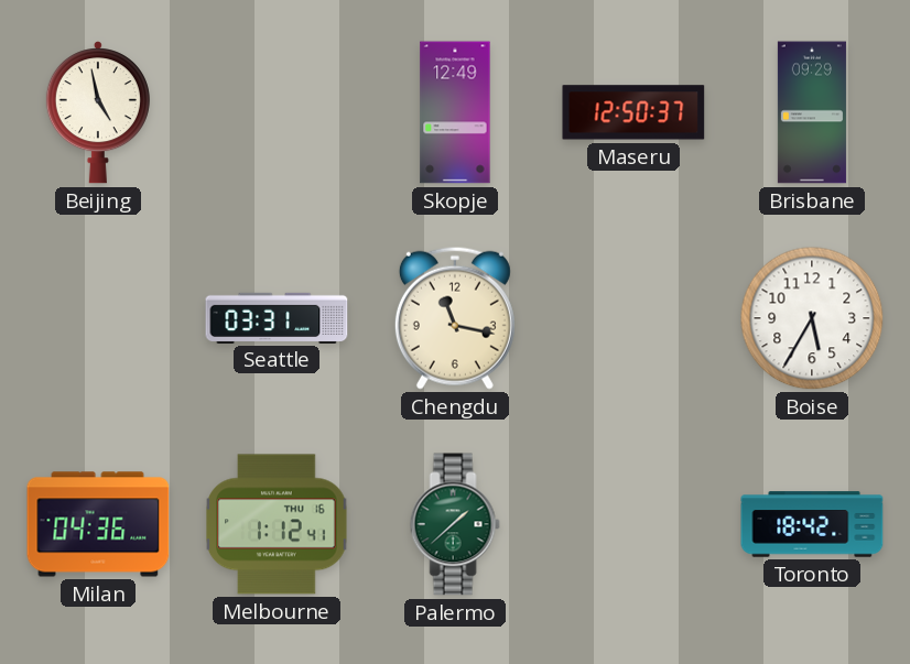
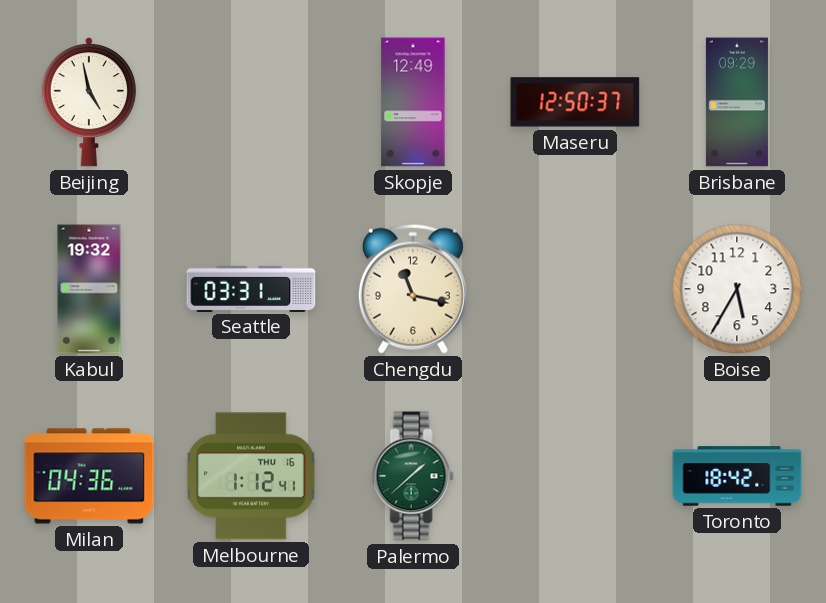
Kabul: none -> 19:32
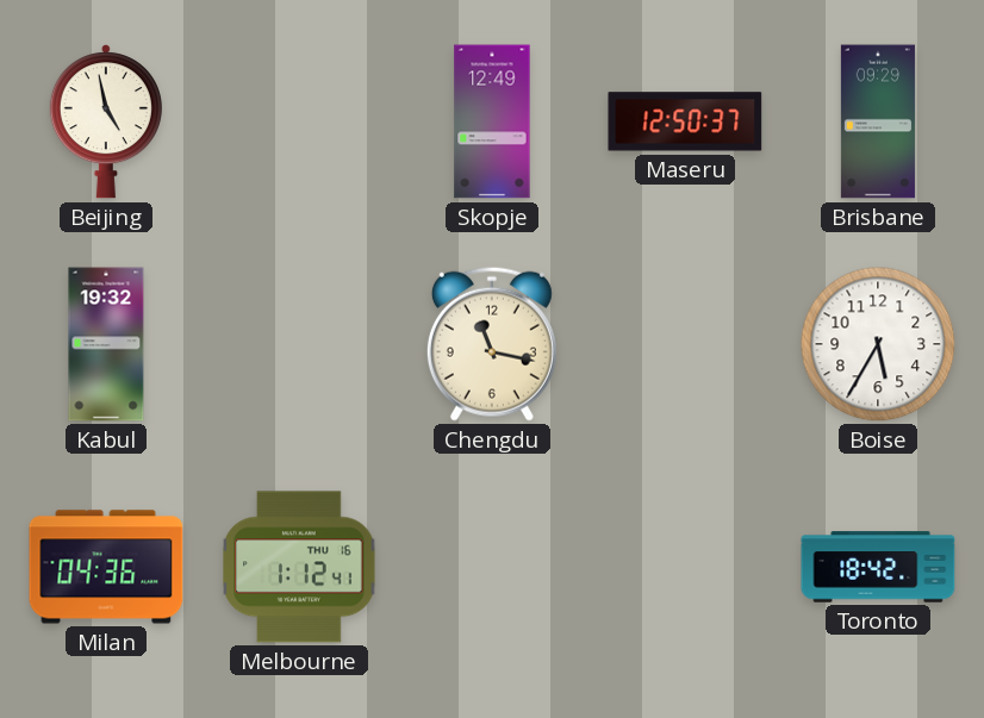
Seattle: 03:31 -> none
Palermo: 1:38 -> none
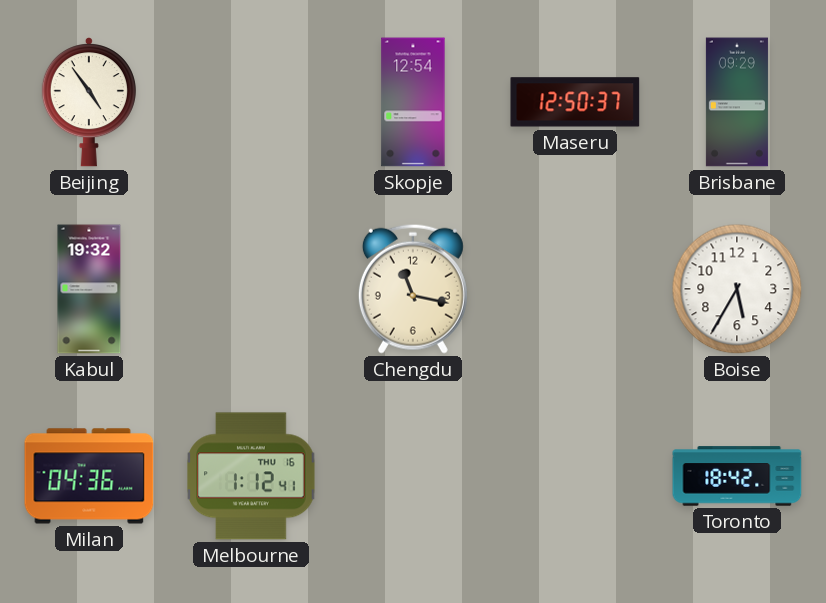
Beijing: 4:58 -> 4:54
Skopje: 12:49 -> 12:54
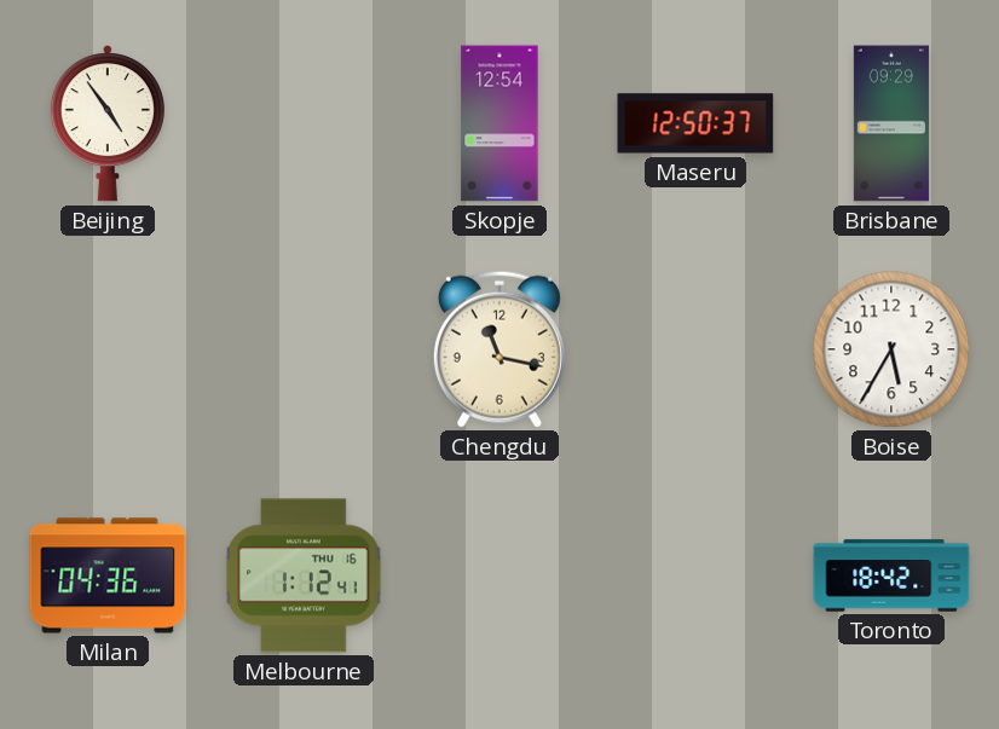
Kabul: 19:32 -> none
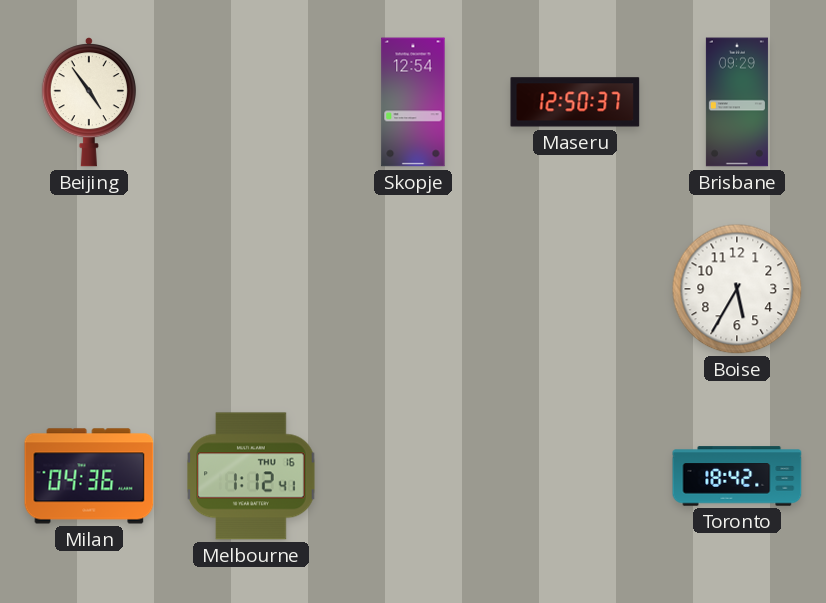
Chengdu: 11:17 -> none
